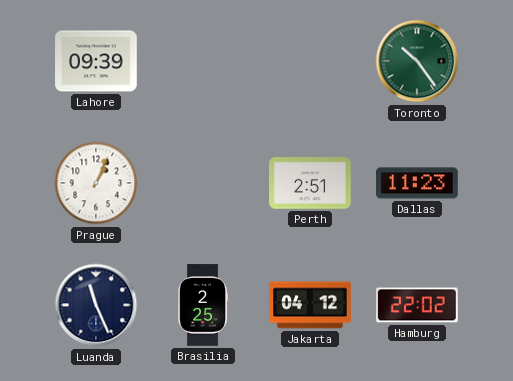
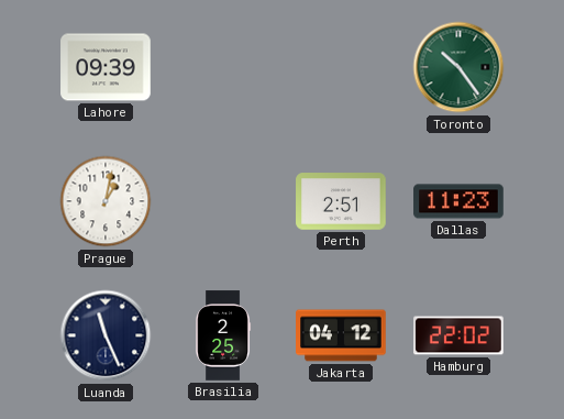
Prague: 1:04 -> 1:02
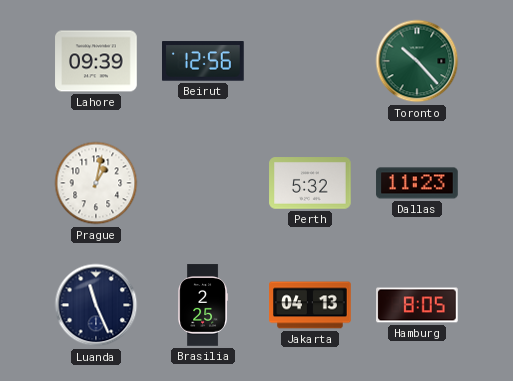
Beirut: none -> 12:56
Toronto: 10:24 -> 10:23
Perth: 2:51 -> 5:32
Jakarta: 04:12 -> 04:13
Hamburg: 22:02 -> 8:05
